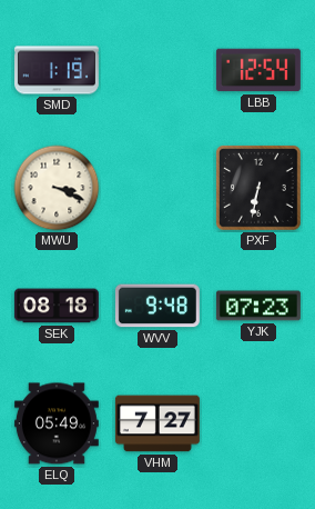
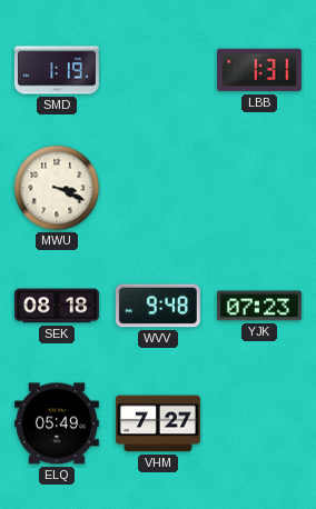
LBB: 12:54 -> 1:31
PXF: 6:32 -> none
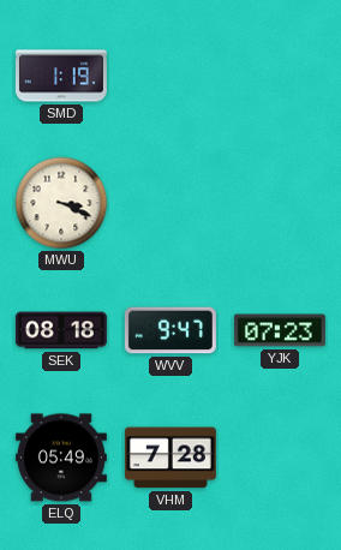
LBB: 1:31 -> none
WVV: 9:48 -> 9:47
VHM: 7:27 -> 7:28
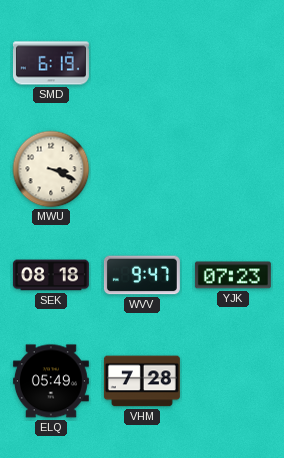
SMD: 1:19 -> 6:19
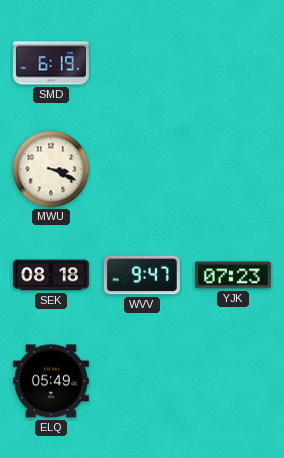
VHM: 7:28 -> none
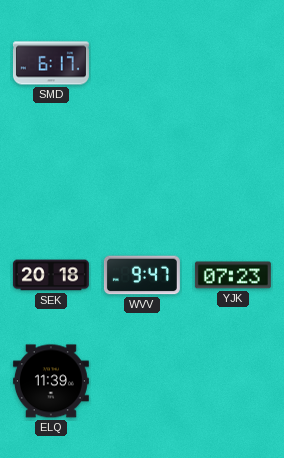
SMD: 6:19 -> 6:17
MWU: 3:19 -> none
SEK: 08:18 -> 20:18
ELQ: 05:49 -> 11:39
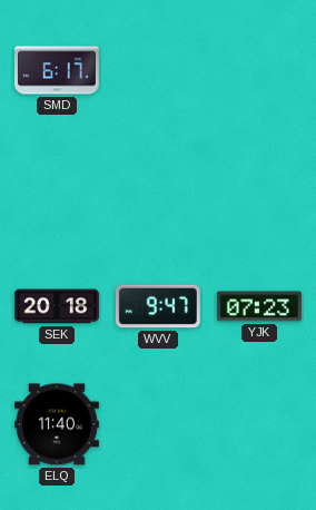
ELQ: 11:39 -> 11:40
